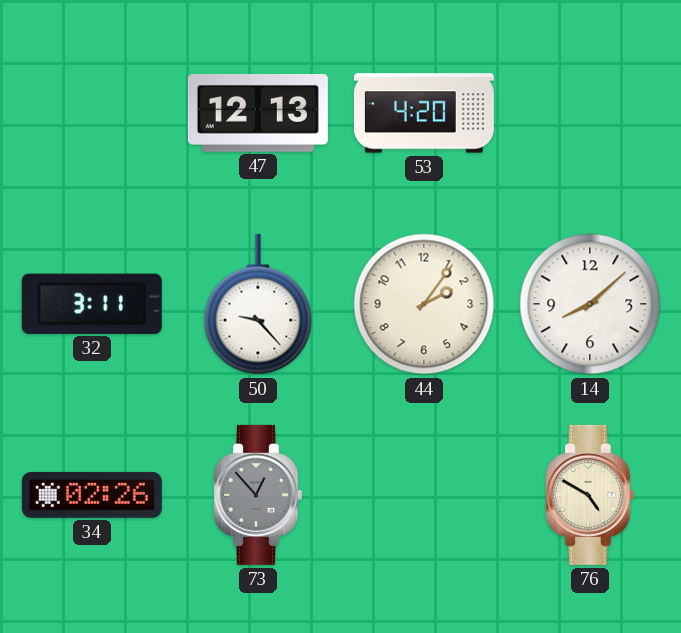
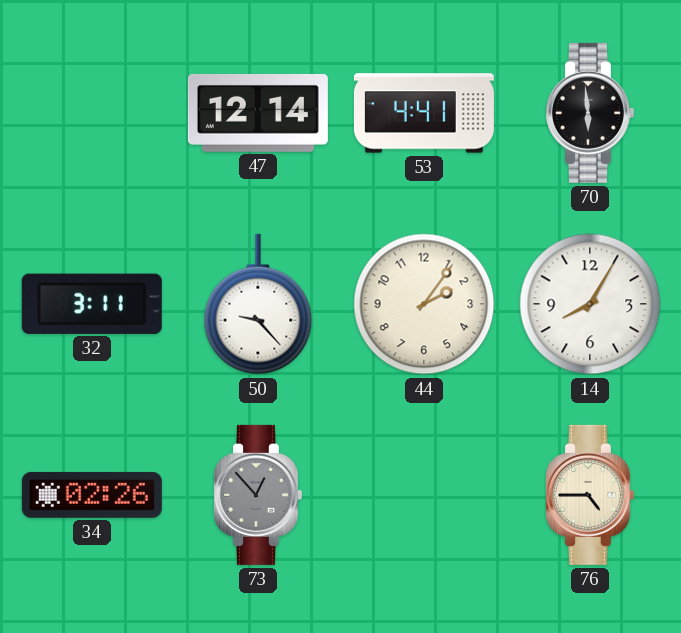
47: 12:13 -> 12:14
53: 4:20 -> 4:41
70: none -> 5:59
14: 8:08 -> 8:05
76: 4:50 -> 4:45
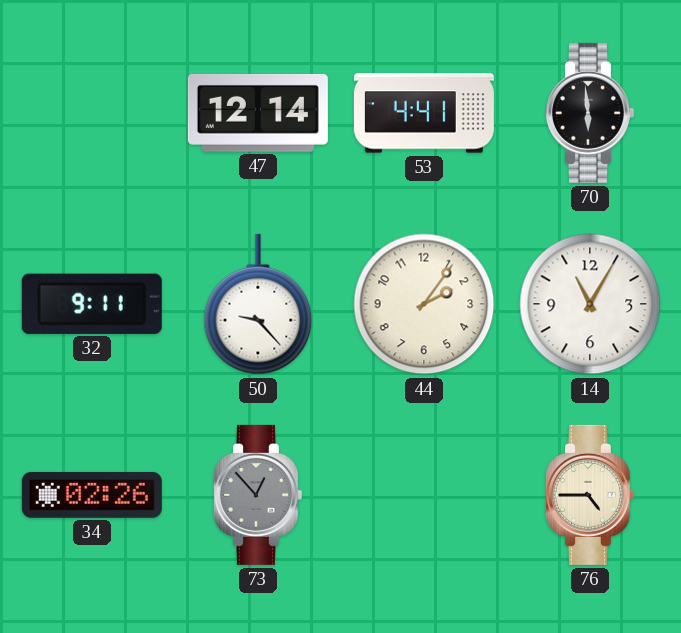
32: 3:11 -> 9:11
14: 8:05 -> 11:05
